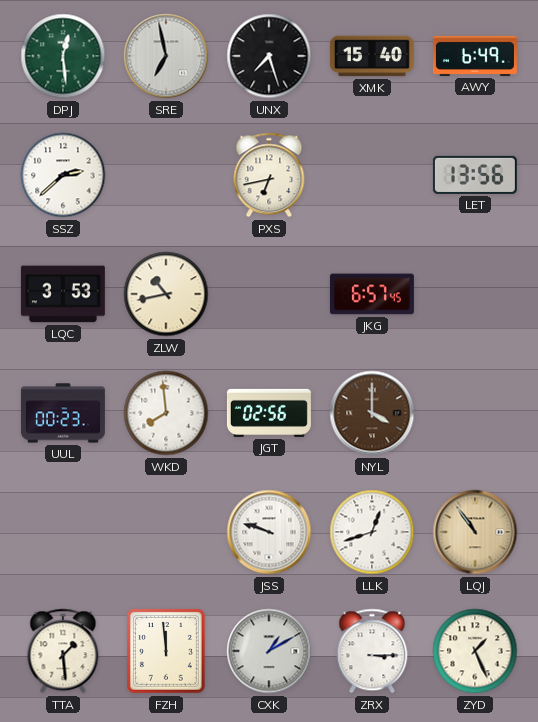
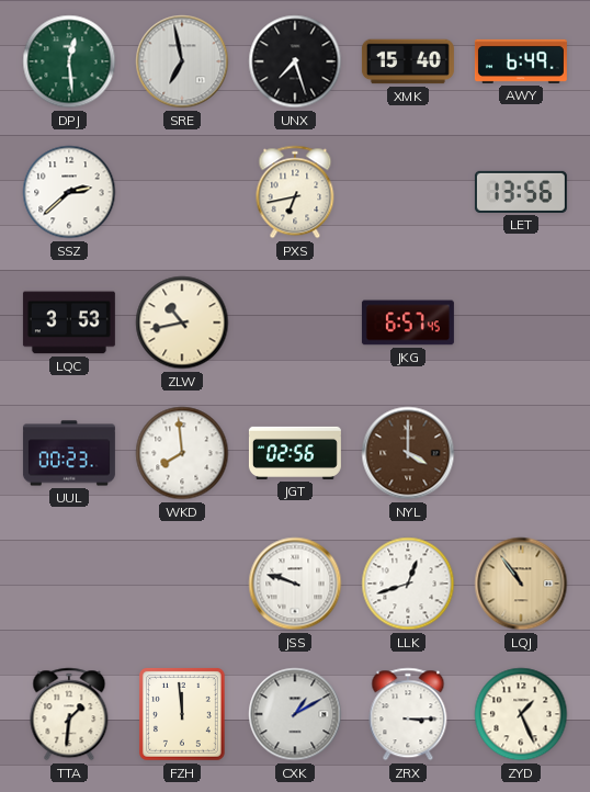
TTA: 1:29 -> 1:31
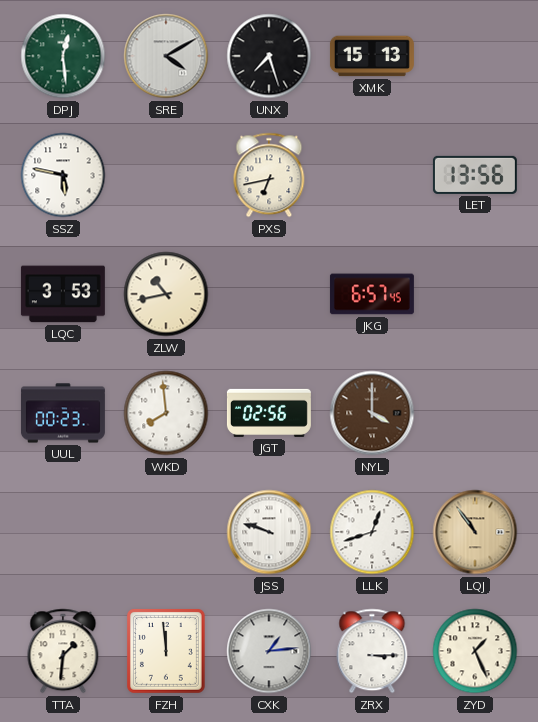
SRE: 6:58 -> 4:10
XMK: 15:40 -> 15:13
AWY: 6:49 -> none
SSZ: 2:38 -> 5:47
CXK: 1:10 -> 1:14
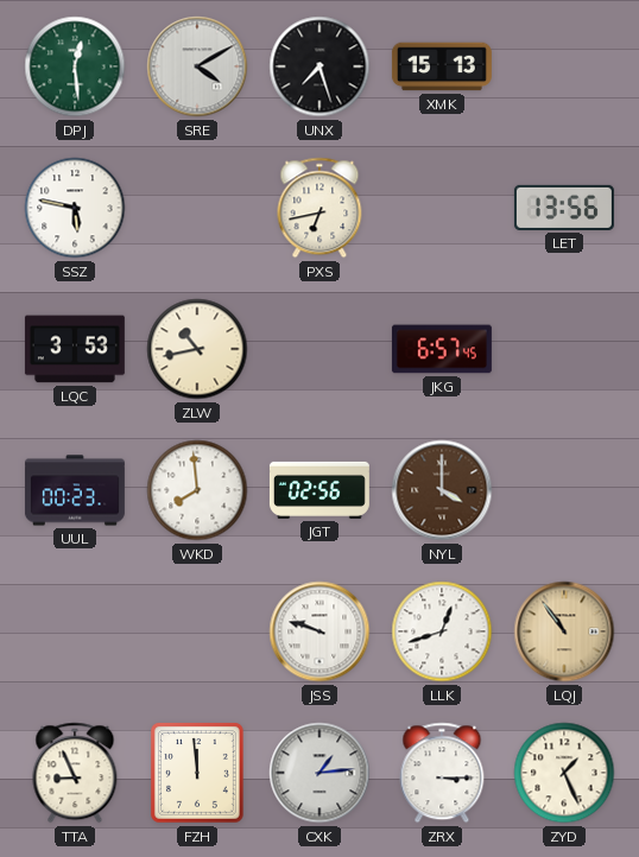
TTA: 1:31 -> 8:56
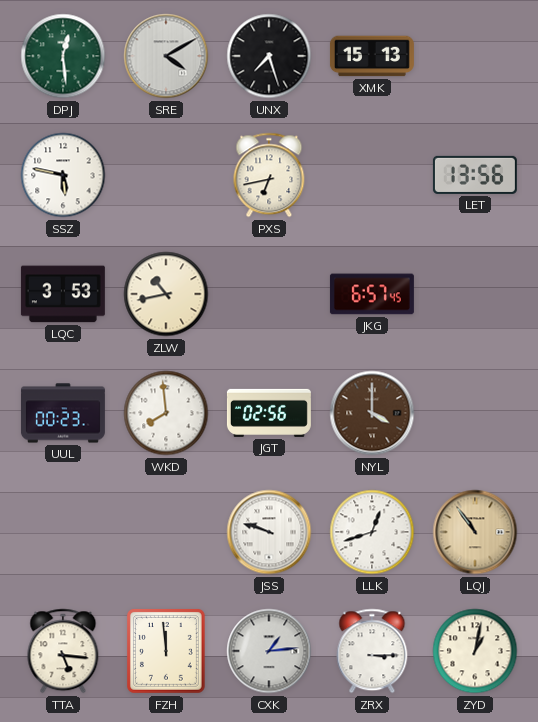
TTA: 8:56 -> 5:16
ZYD: 1:26 -> 1:02
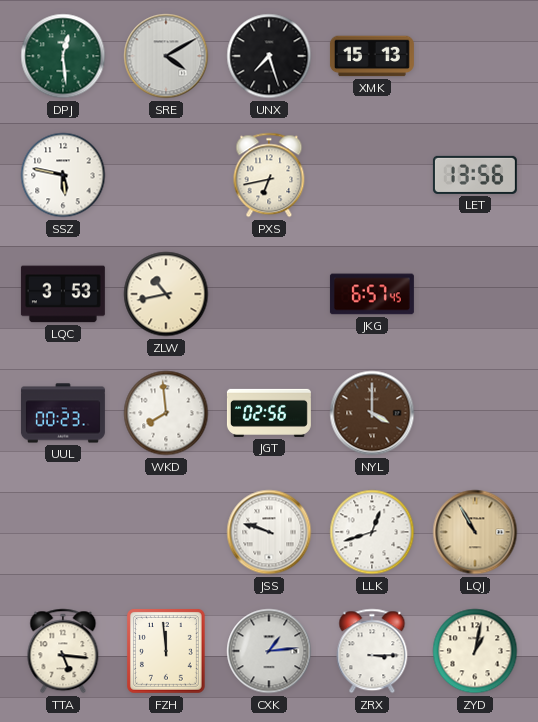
LQJ: 10:54 -> 10:55
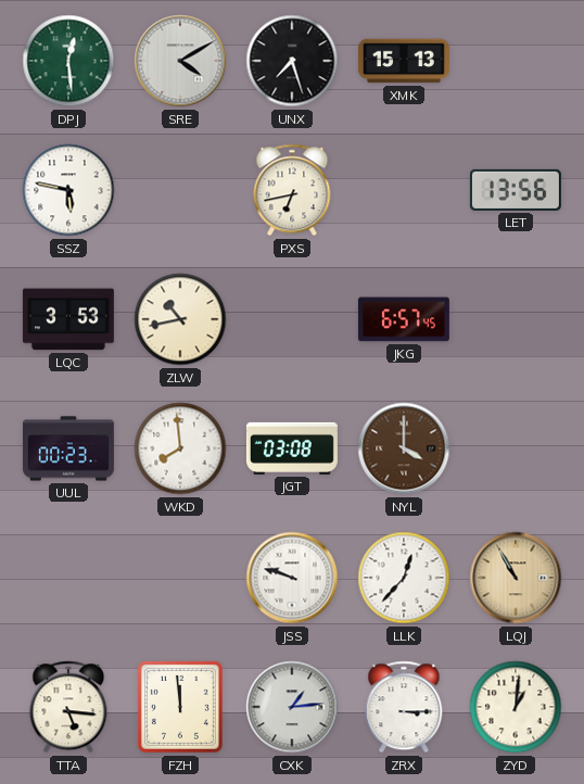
JGT: 02:56 -> 03:08
LLK: 12:42 -> 12:37
ZYD: 1:02 -> 1:01
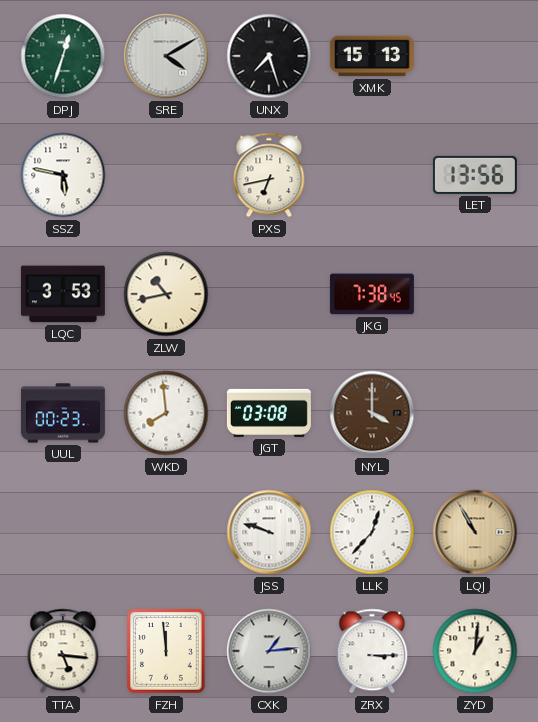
DPJ: 12:29 -> 12:33
JKG: 6:57 -> 7:38
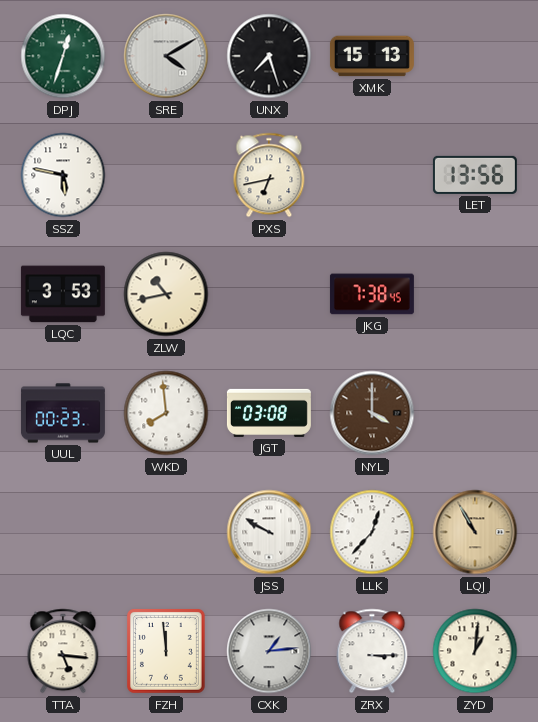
JSS: 9:48 -> 9:50
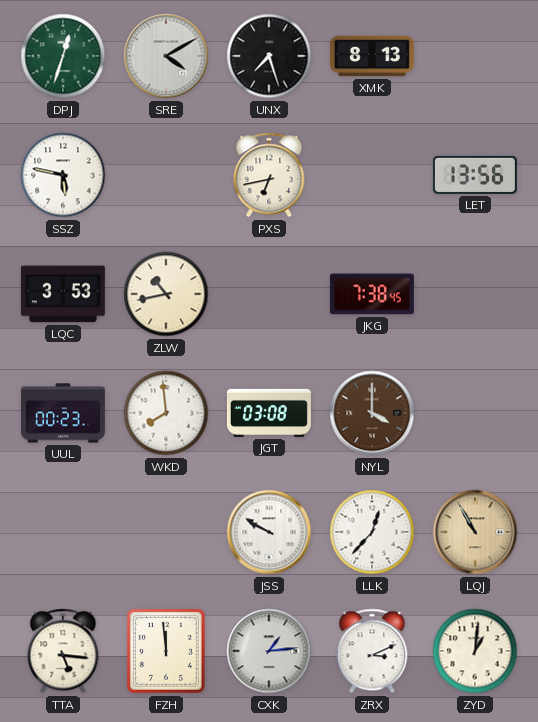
XMK: 15:13 -> 8:13
ZRX: 3:15 -> 3:11
